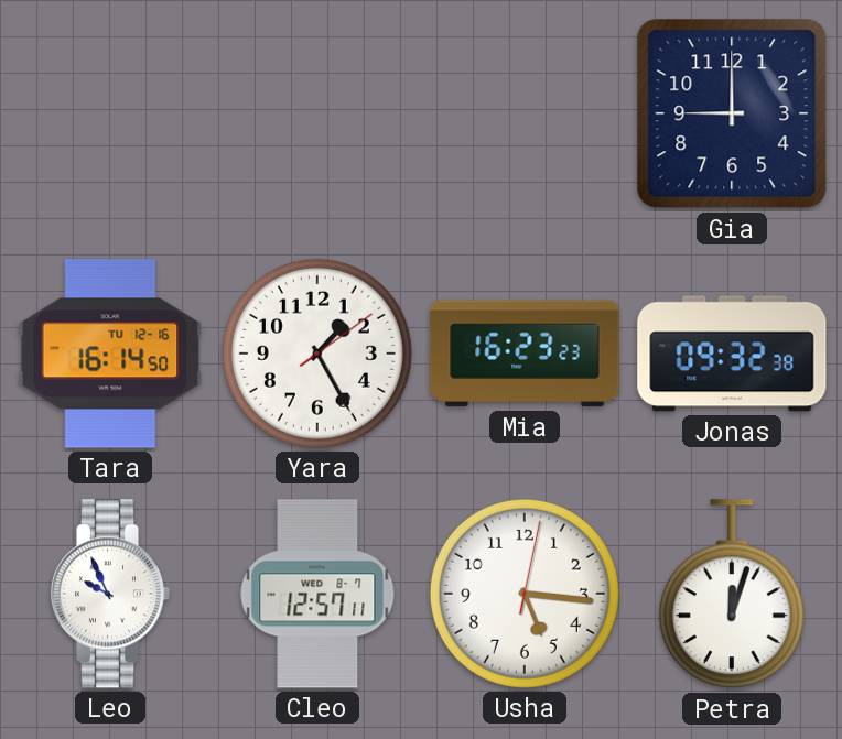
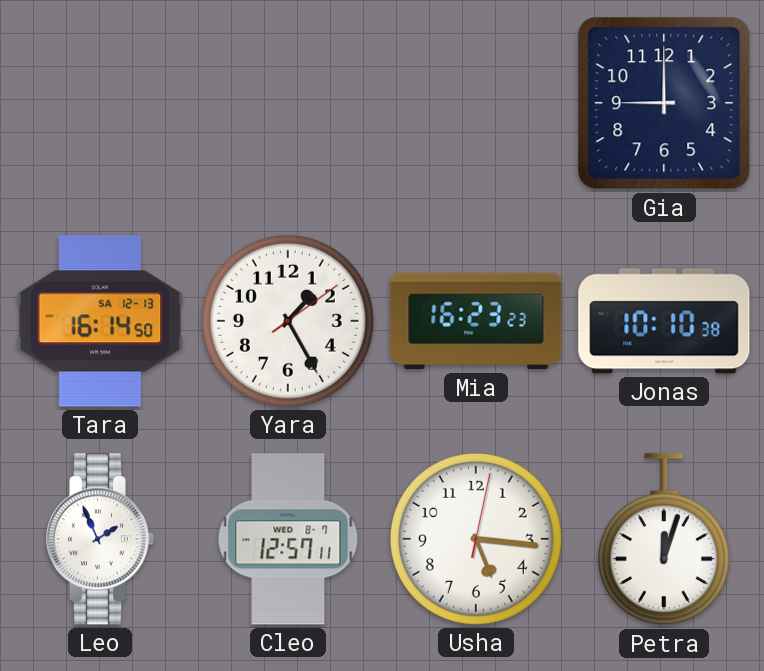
Tara date: TU 12-16 -> SA 12-13
Jonas: 09:32 -> 10:10
Leo: 9:56 -> 1:56
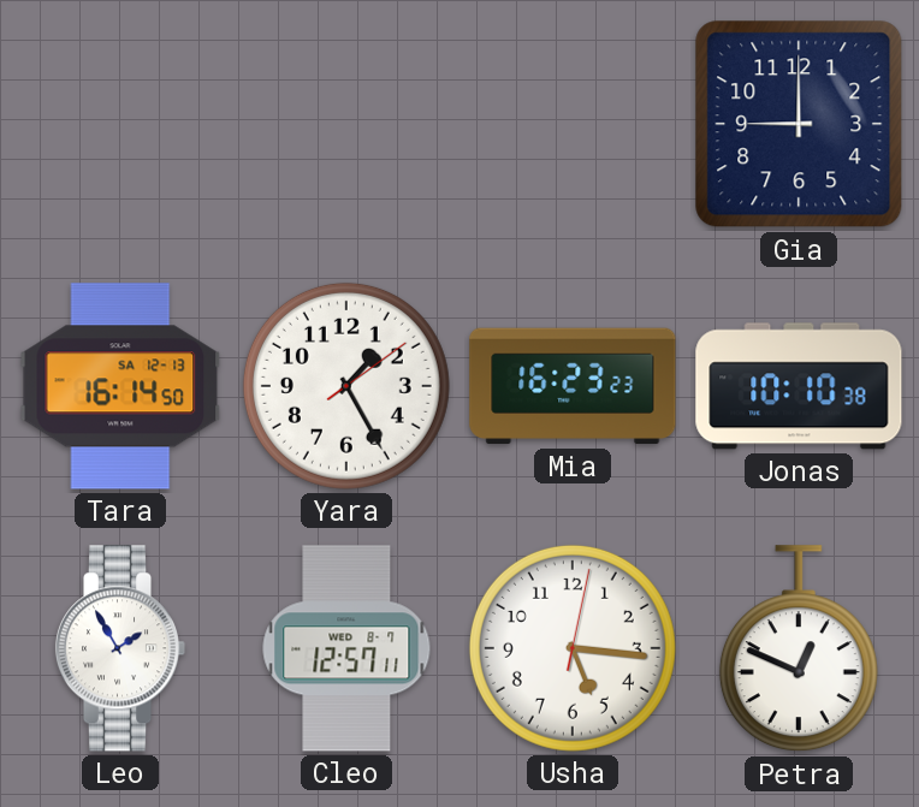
Leo: 1:56 -> 1:55
Petra: 12:03 -> 12:49
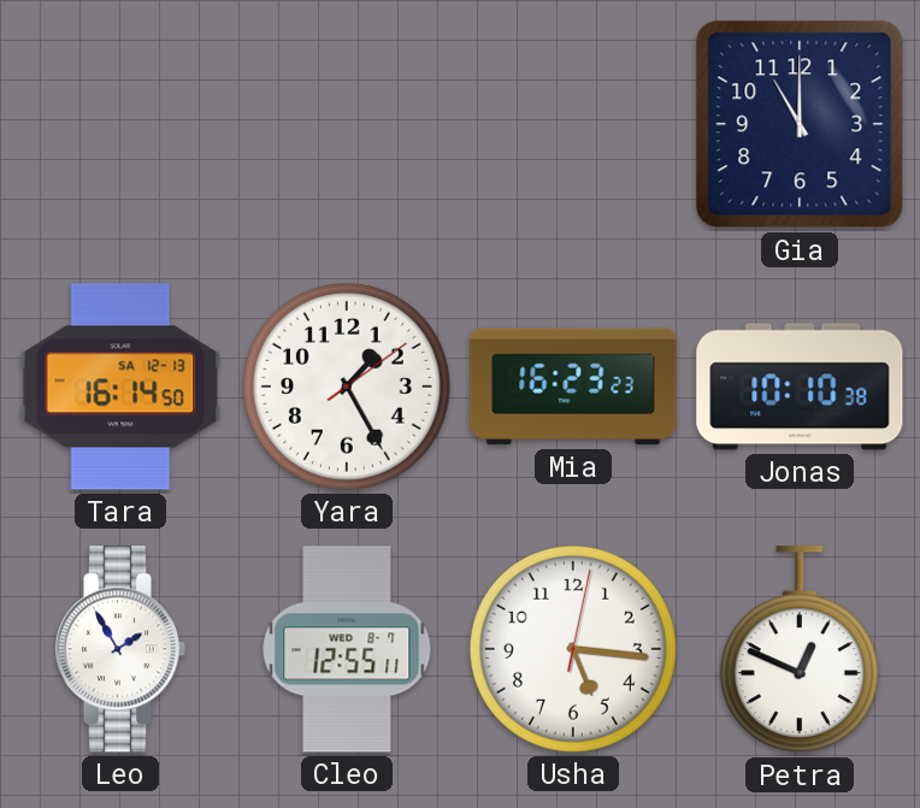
Gia: 9:00 -> 11:00
Cleo: 12:57 -> 12:55
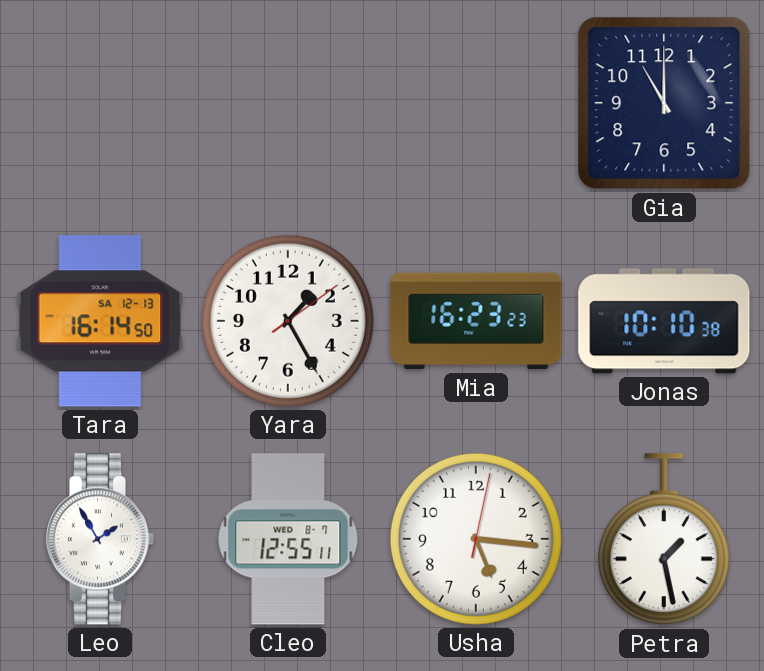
Petra: 12:49 -> 1:28
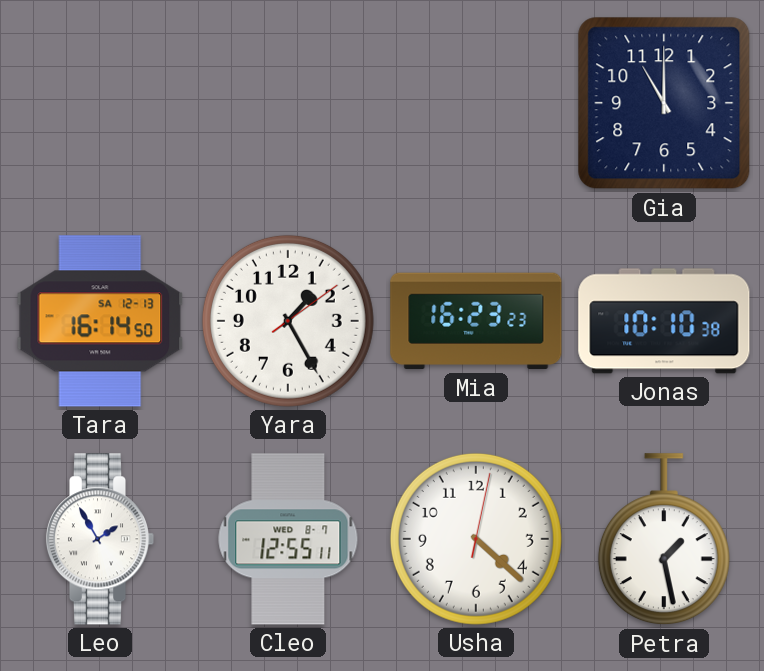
Usha: 5:16 -> 4:22
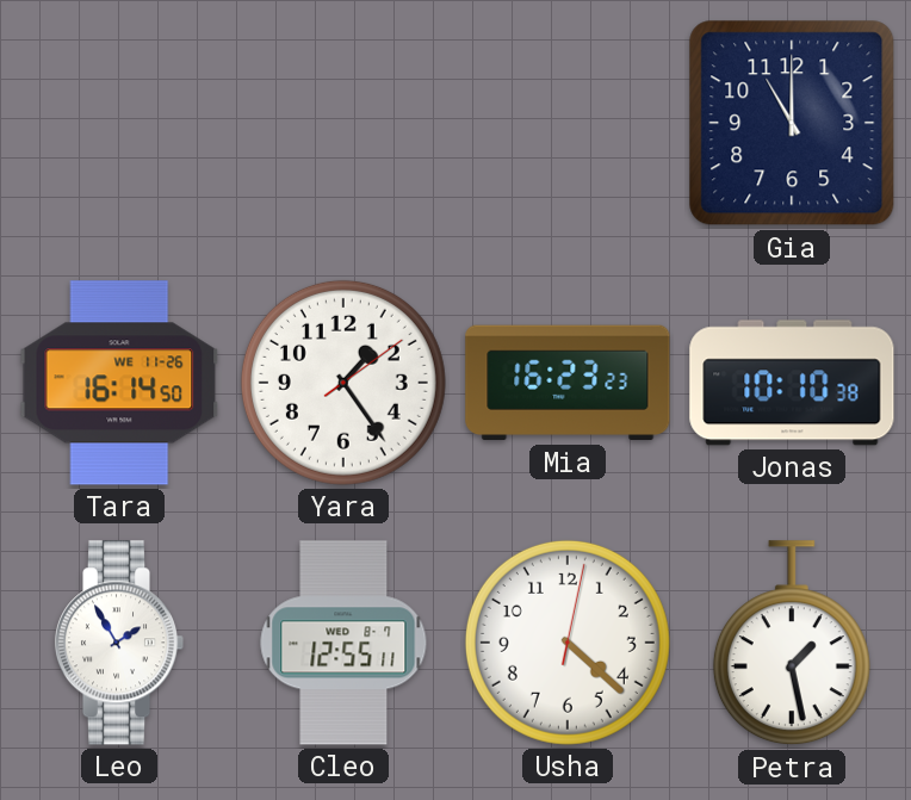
Tara date: SA 12-13 -> WE 11-26
Yara: 1:25 -> 1:24
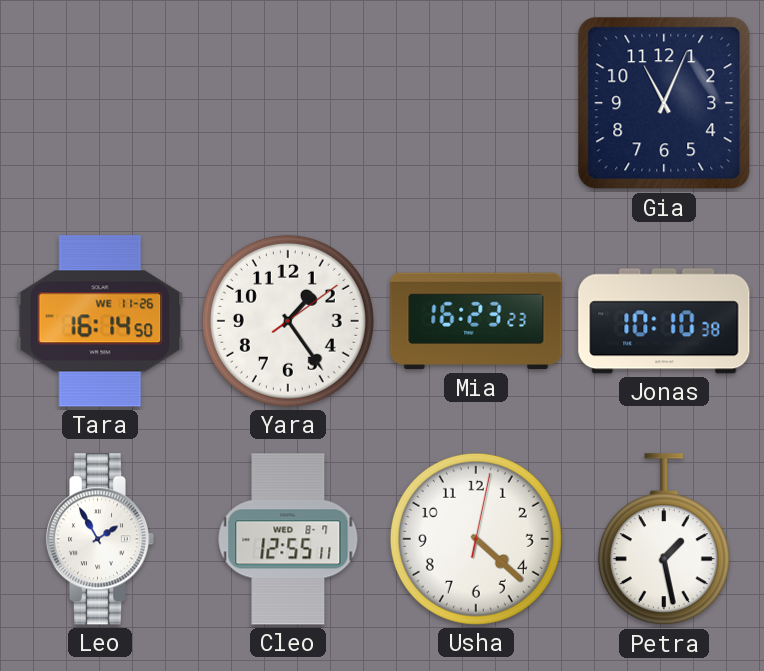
Gia: 11:00 -> 11:04
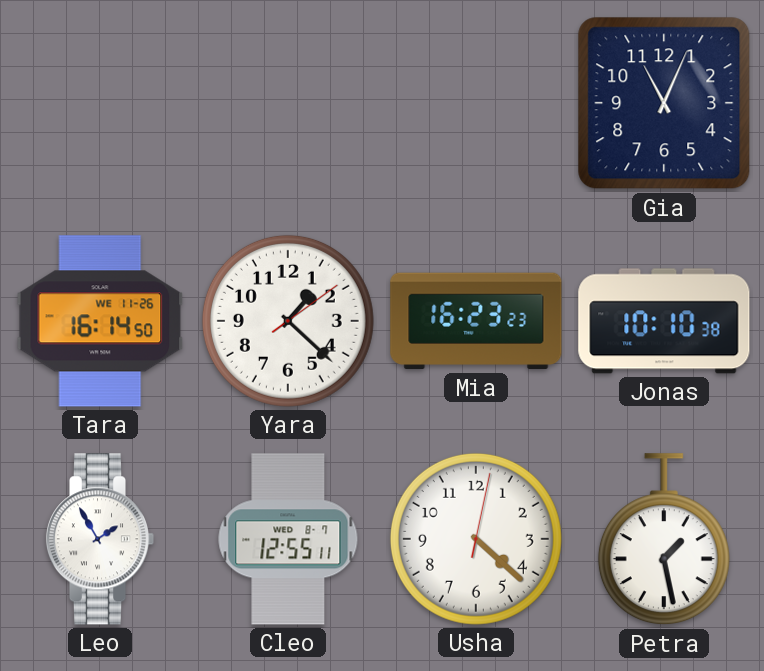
Yara: 1:24 -> 1:22
